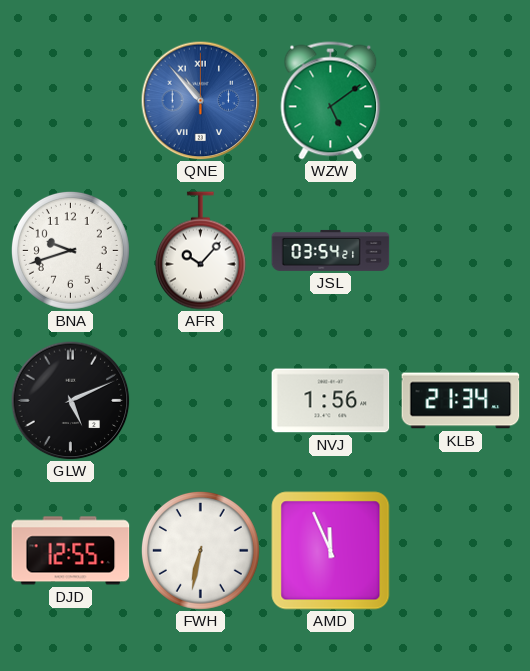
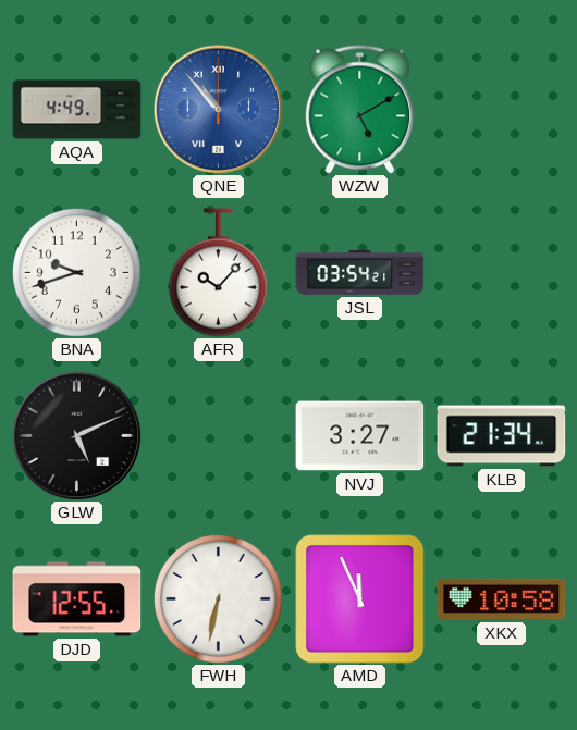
AQA: none -> 4:49
WZW: 5:09 -> 5:10
NVJ: 1:56 -> 3:27
XKX: none -> 10:58
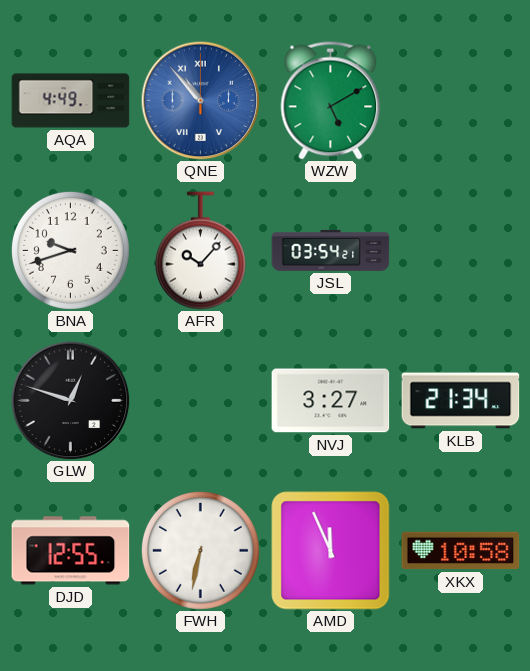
GLW: 5:11 -> 12:48
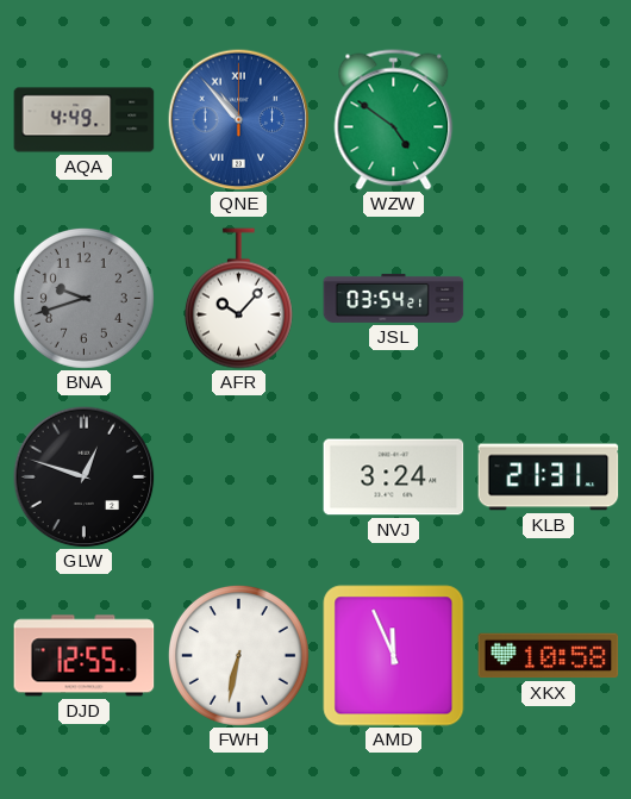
WZW: 5:10 -> 4:51
BNA dial: white -> grey
NVJ: 3:27 -> 3:24
KLB: 21:34 -> 21:31
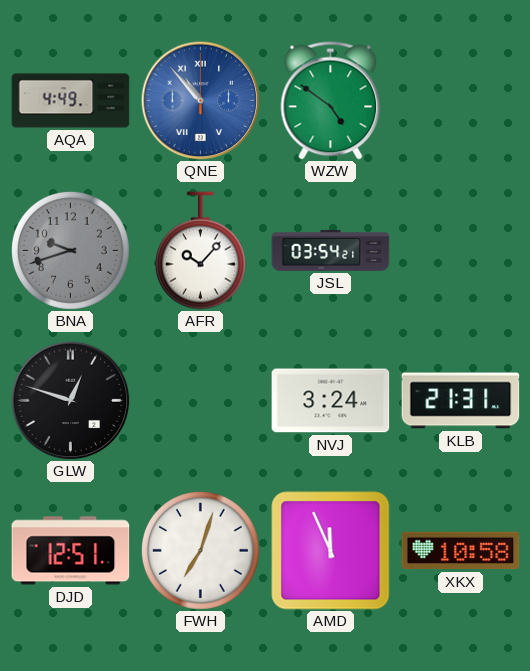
DJD: 12:55 -> 12:51
FWH: 6:32 -> 7:03
